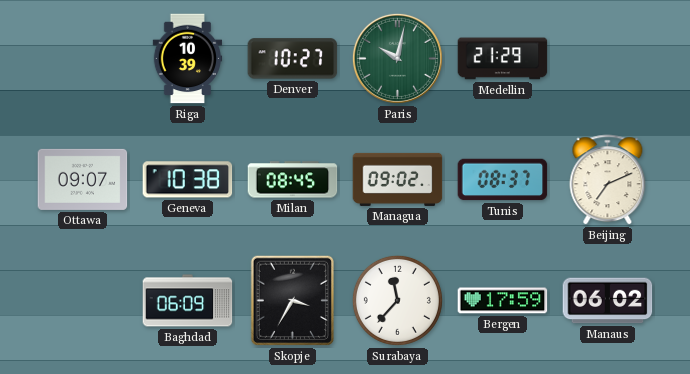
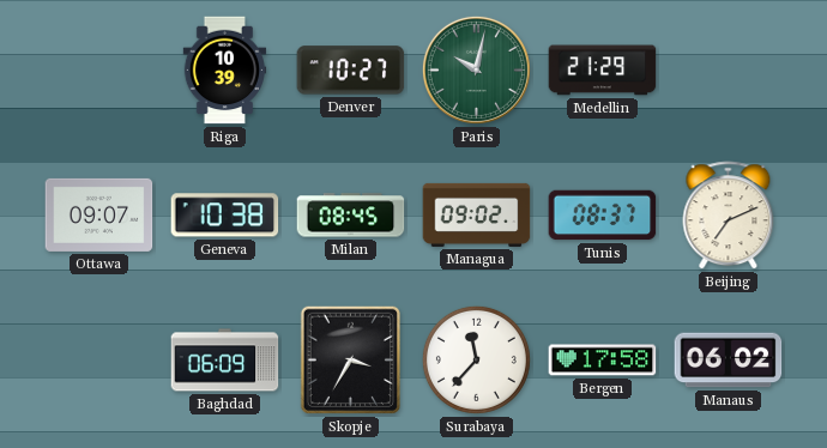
Bergen: 17:59 -> 17:58
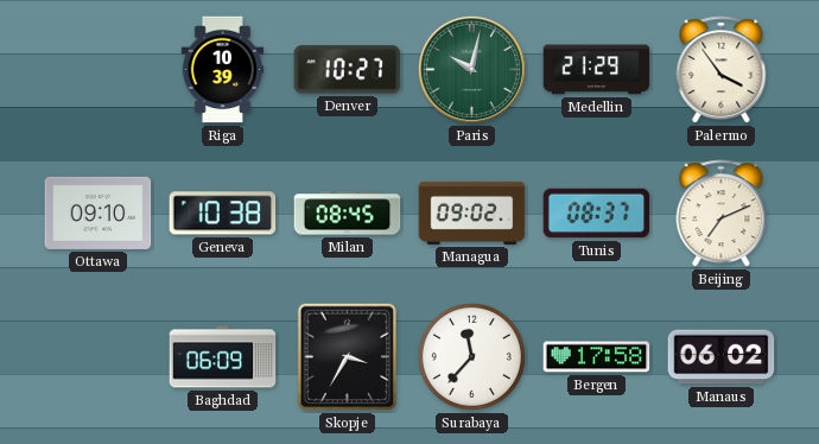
Palermo: none -> 3:54
Ottawa: 09:07 -> 09:10
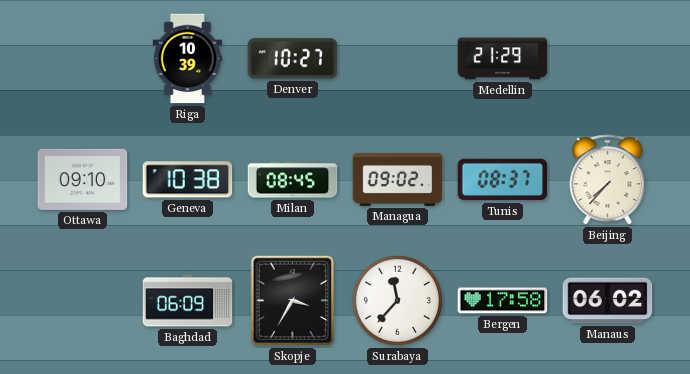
Paris: 10:02 -> none
Palermo: 3:54 -> none
Beijing: 7:11 -> 7:37
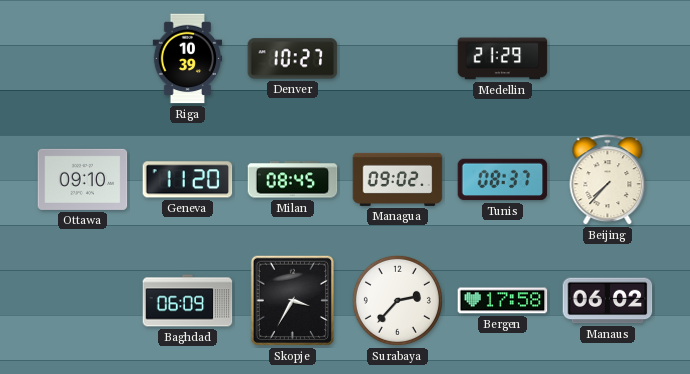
Geneva: 10:38 -> 11:20
Surabaya: 11:37 -> 2:37
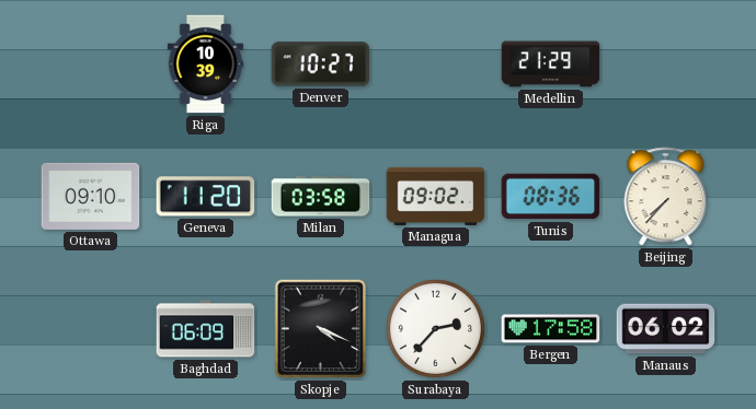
Milan: 08:45 -> 03:58
Tunis: 08:37 -> 08:36
Skopje: 3:35 -> 4:19
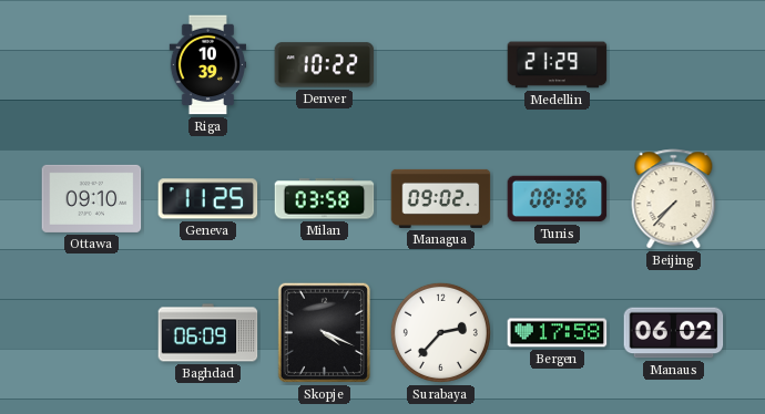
Denver: 10:27 -> 10:22
Geneva: 11:20 -> 11:25
